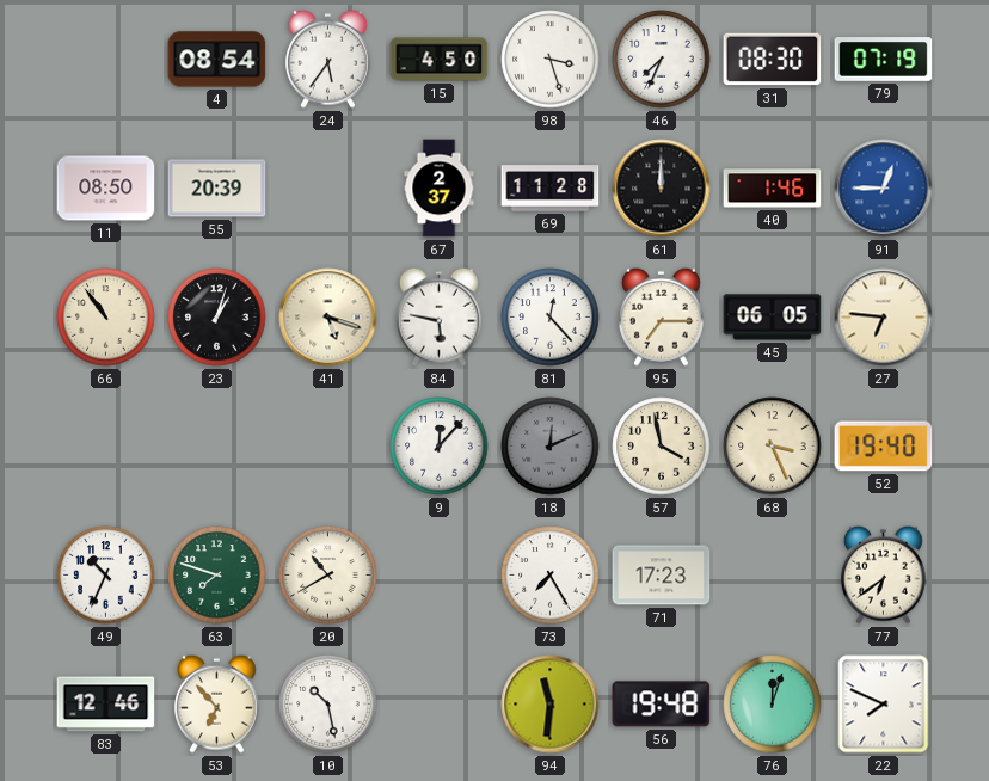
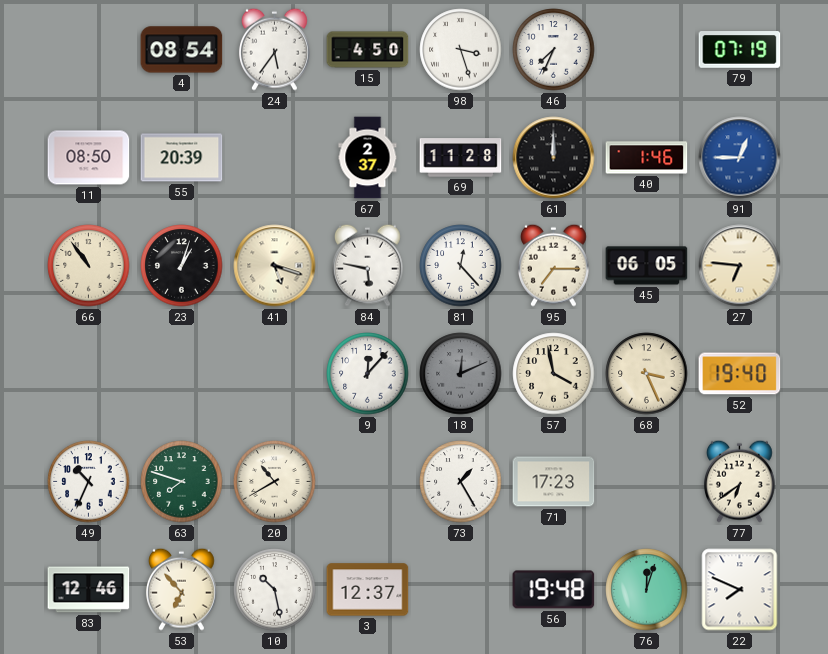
31: 08:30 -> none
73: 7:25 -> 1:25
3: none -> 12:37
94: 11:31 -> none
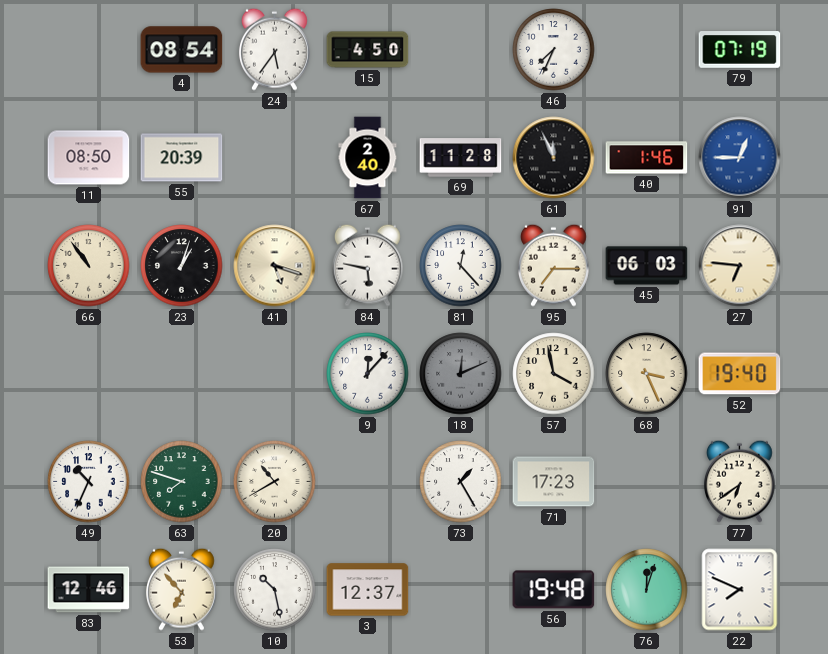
98: 3:27 -> none
67: 2:37 -> 2:40
61: 12:00 -> 11:56
45: 06:05 -> 06:03
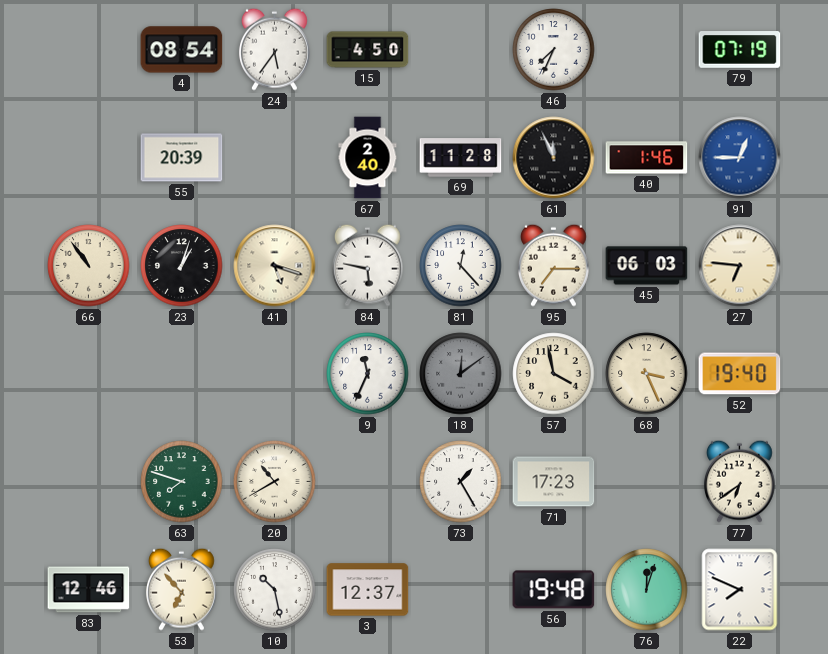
11: 08:50 -> none
9: 12:07 -> 11:34
18: 12:11 -> 12:09
49: 10:34 -> none
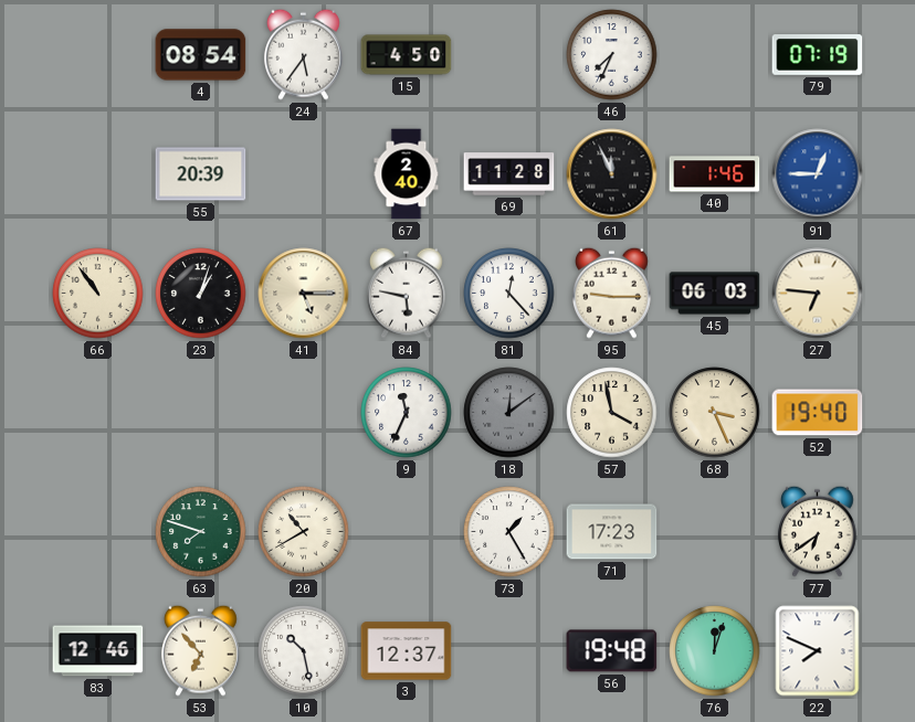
41: 5:18 -> 5:15
95: 7:15 -> 9:15
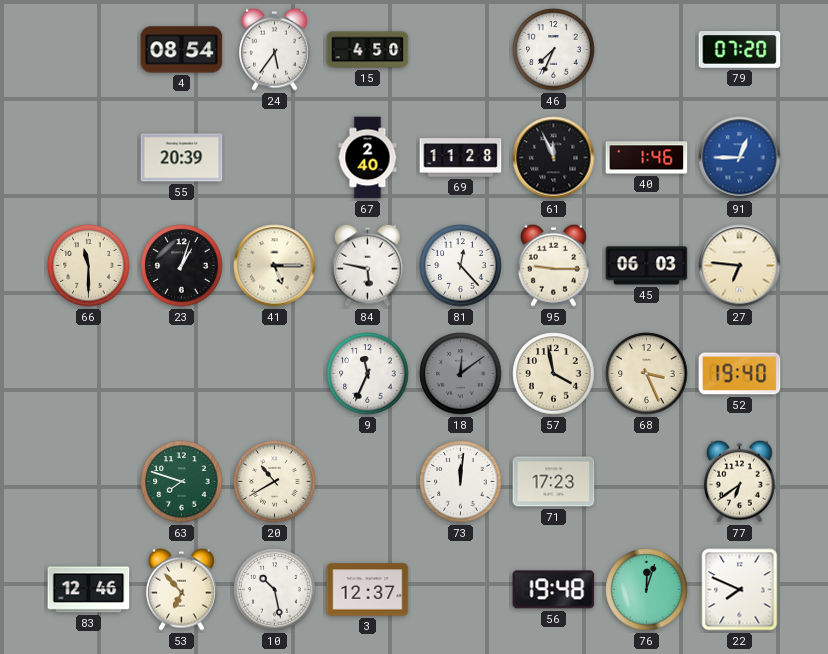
79: 07:19 -> 07:20
66: 10:54 -> 11:30
73: 1:25 -> 12:01
